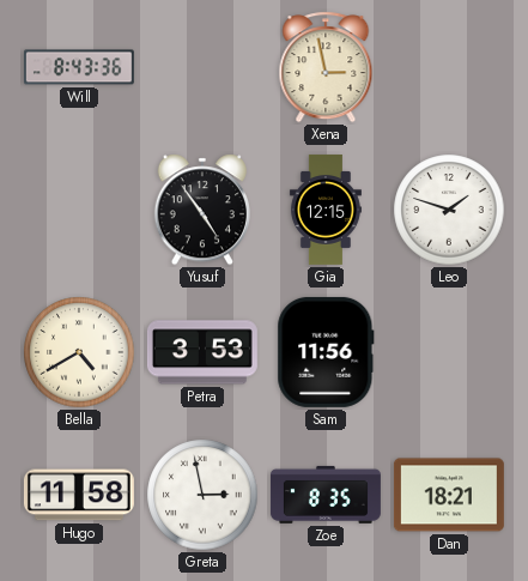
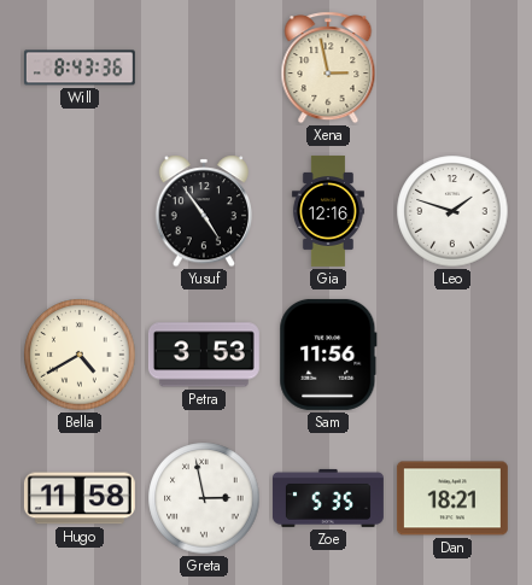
Gia: 12:15 -> 12:16
Zoe: 8:35 -> 5:35
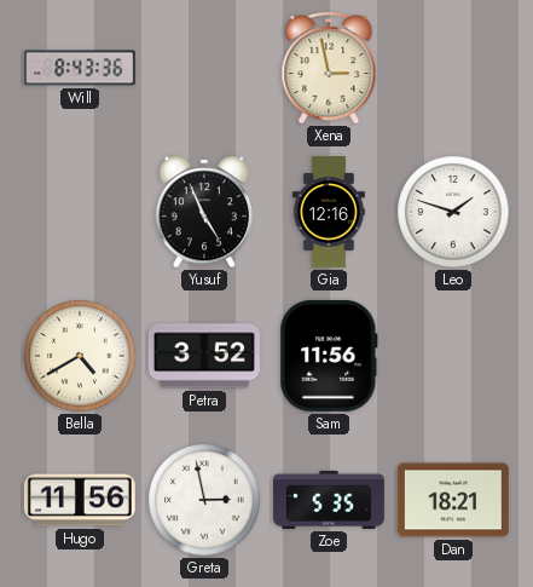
Yusuf: 4:54 -> 4:56
Petra: 3:53 -> 3:52
Hugo: 11:58 -> 11:56
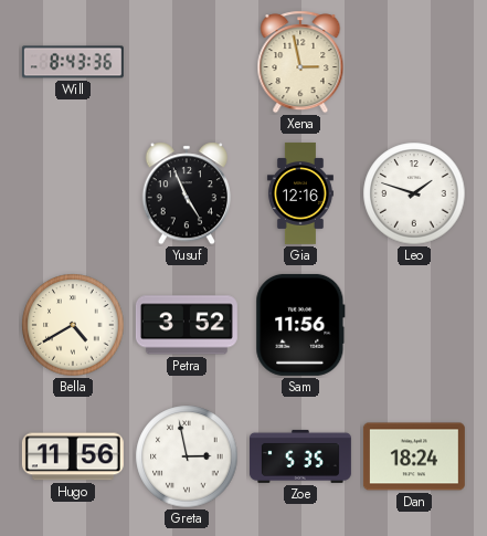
Dan: 18:21 -> 18:24
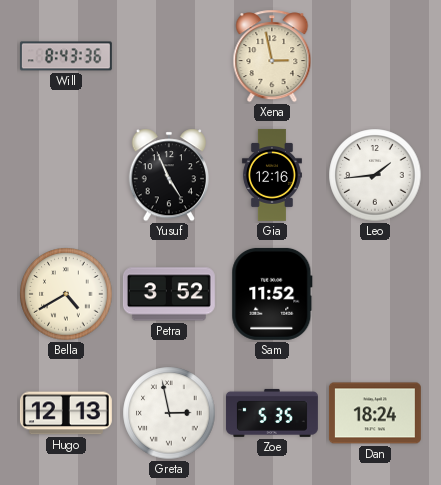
Leo: 1:48 -> 1:44
Sam: 11:56 -> 11:52
Hugo: 11:56 -> 12:13
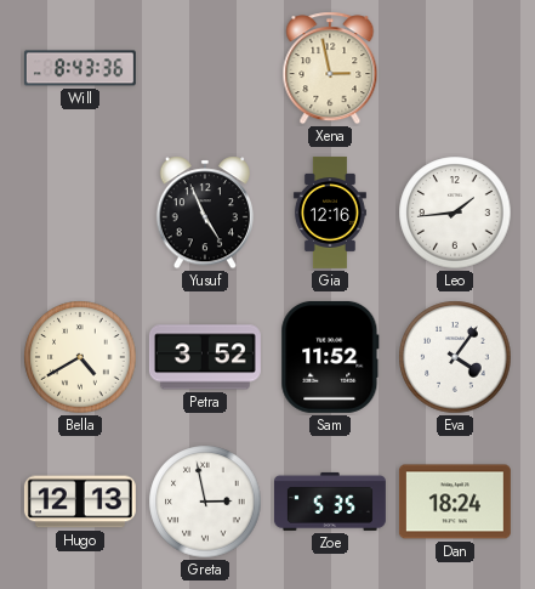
Eva: none -> 4:06
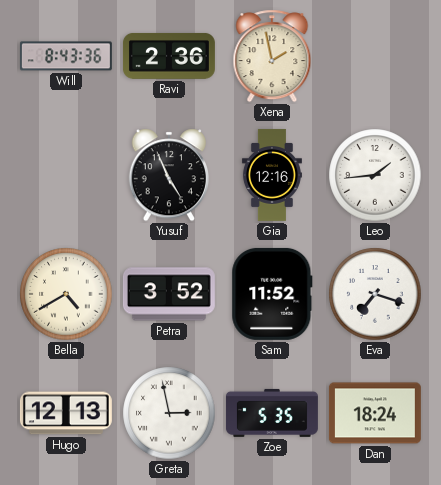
Ravi: none -> 2:36
Xena: 2:58 -> 1:58
Eva: 4:06 -> 7:18
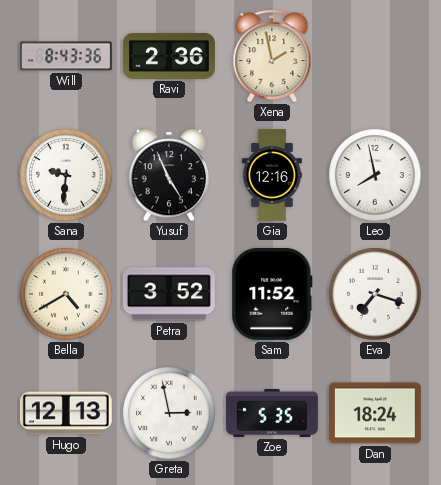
Sana: none -> 9:31
Leo: 1:44 -> 7:58
